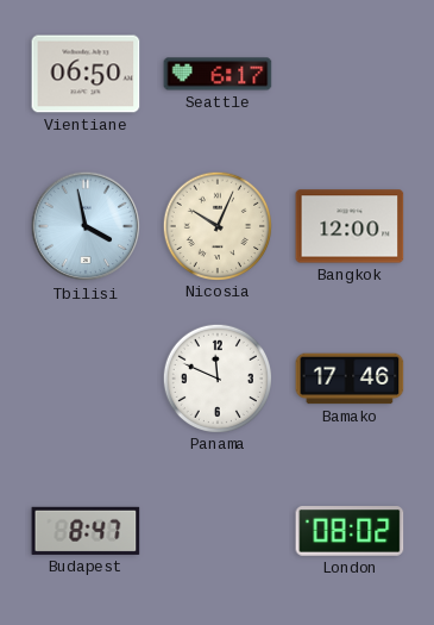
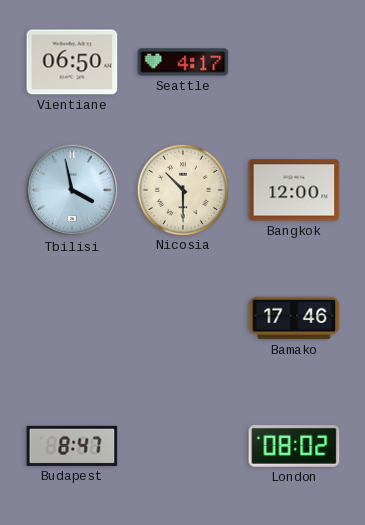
Seattle: 6:17 -> 4:17
Nicosia: 10:04 -> 10:30
Panama: 11:49 -> none
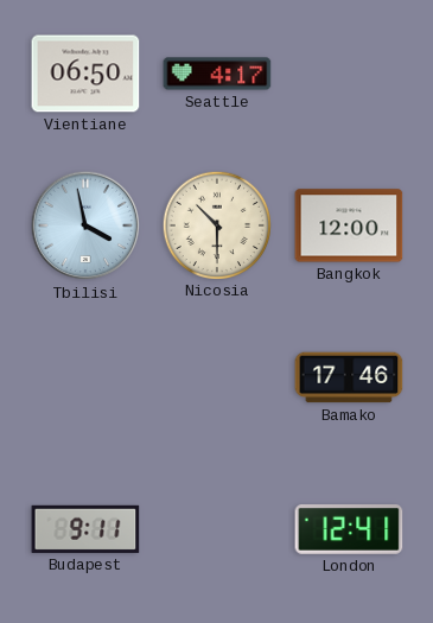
Budapest: 8:47 -> 9:11
London: 08:02 -> 12:41
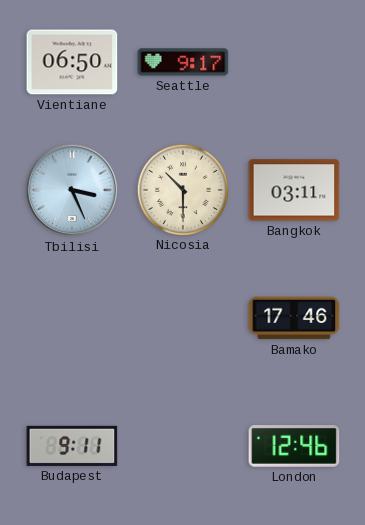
Seattle: 4:17 -> 9:17
Tbilisi: 3:58 -> 3:26
Bangkok: 12:00 -> 03:11
London: 12:41 -> 12:46
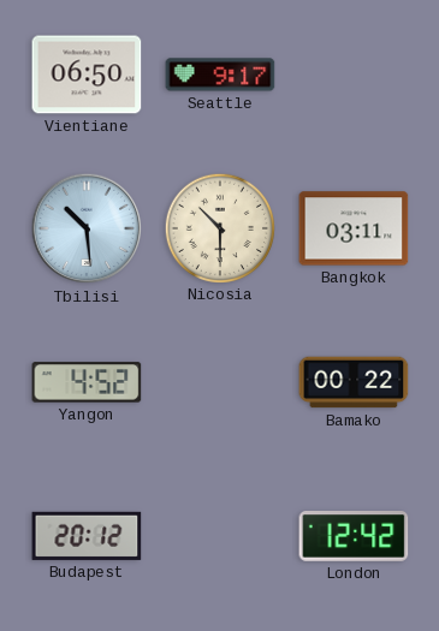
Tbilisi: 3:26 -> 10:29
Yangon: none -> 4:52
Bamako: 17:46 -> 00:22
Budapest: 9:11 -> 20:12
London: 12:46 -> 12:42
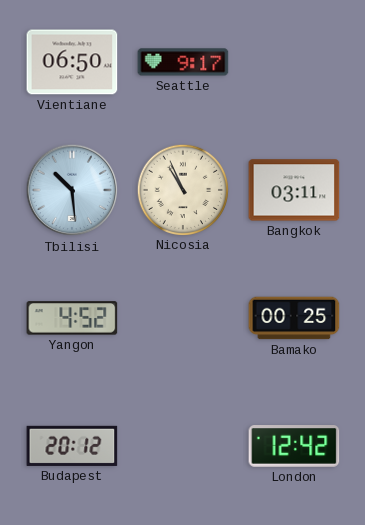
Nicosia: 10:30 -> 10:56
Bamako: 00:22 -> 00:25
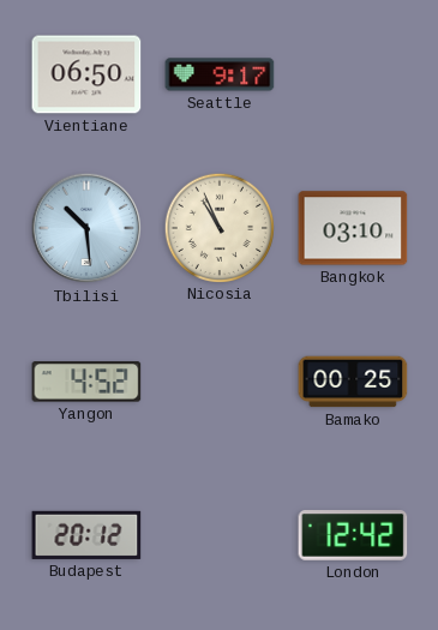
Bangkok: 03:11 -> 03:10
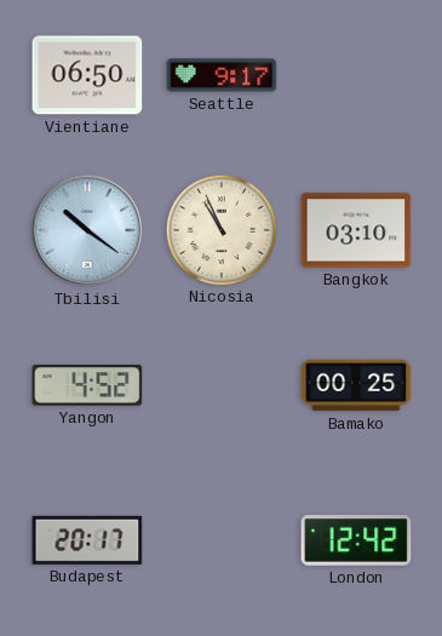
Tbilisi: 10:29 -> 10:21
Budapest: 20:12 -> 20:17
